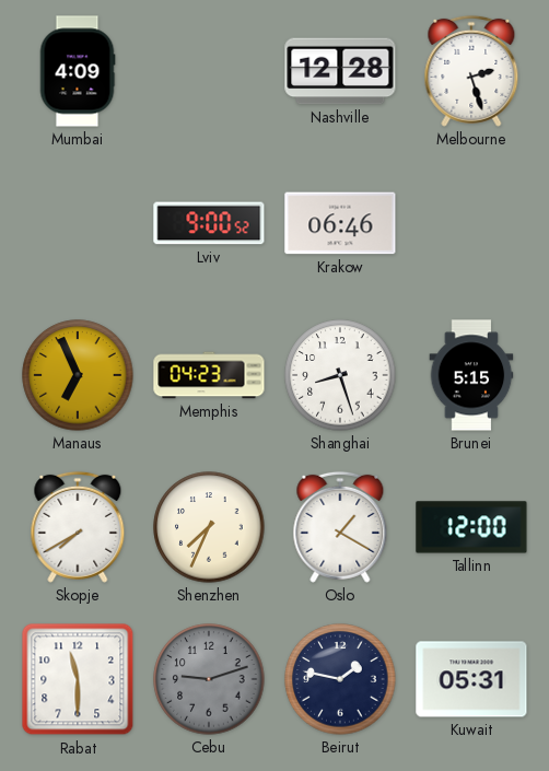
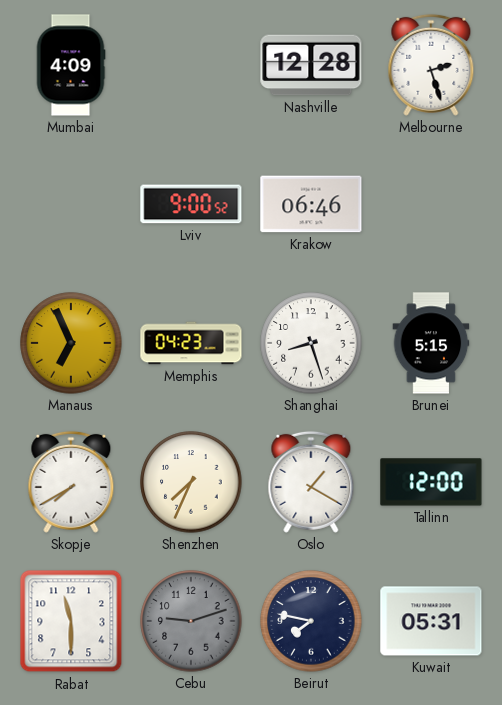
Beirut: 1:47 -> 7:47
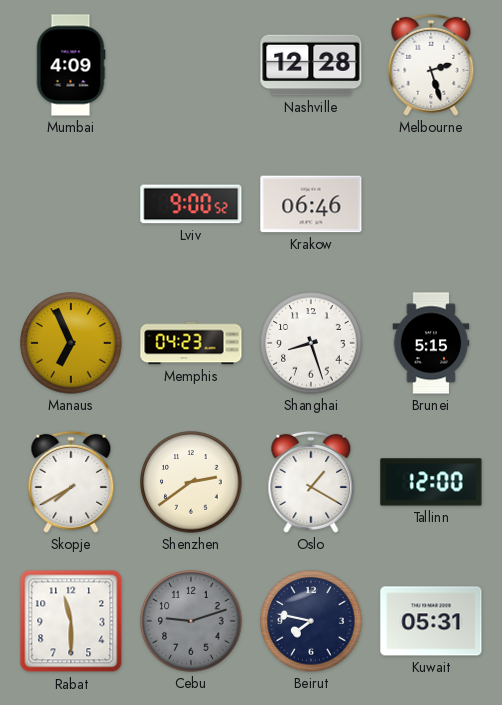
Shenzhen: 7:34 -> 2:39
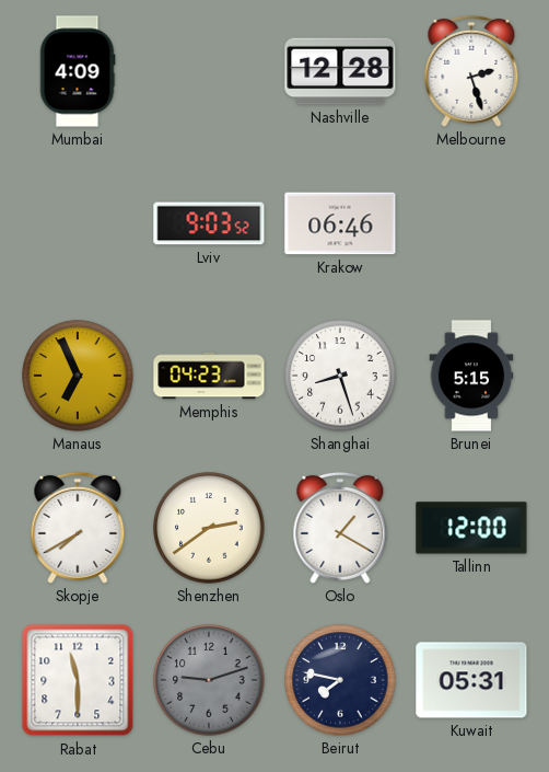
Lviv: 9:00 -> 9:03
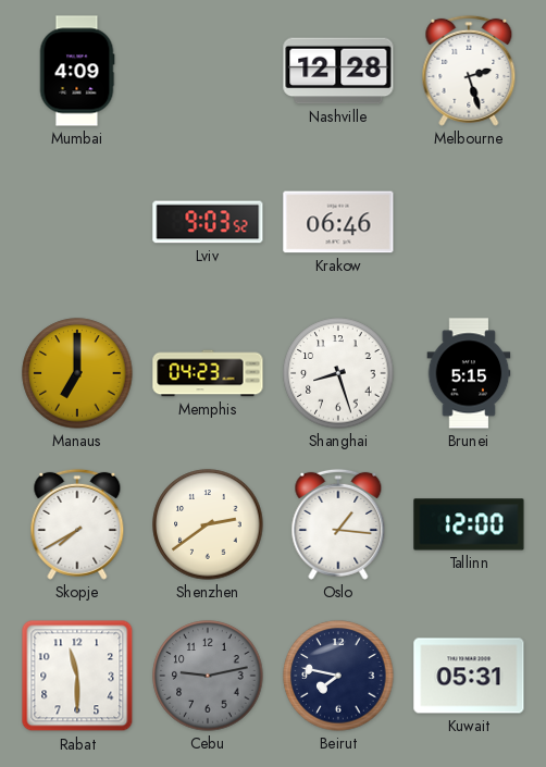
Manaus: 6:56 -> 7:00
Oslo: 1:20 -> 1:16
Cebu: 9:12 -> 9:13
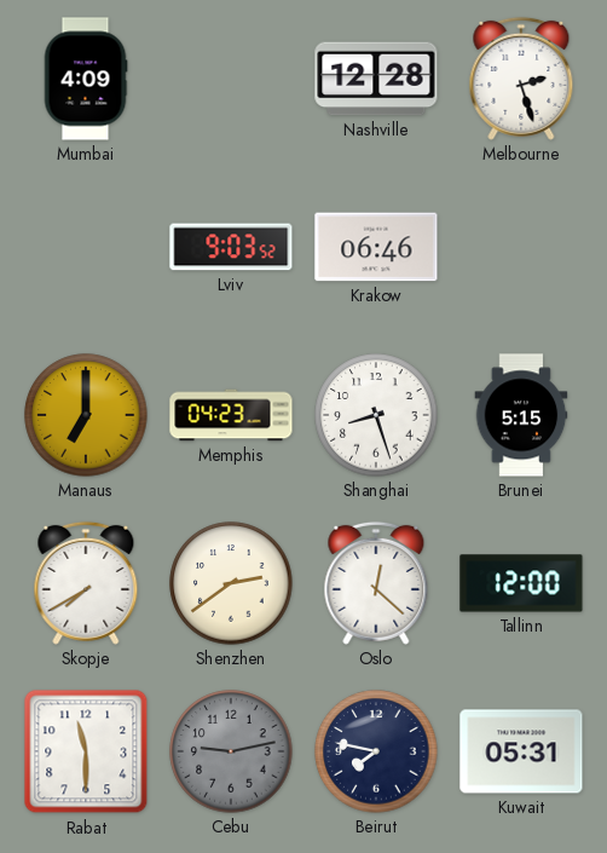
Oslo: 1:16 -> 12:22
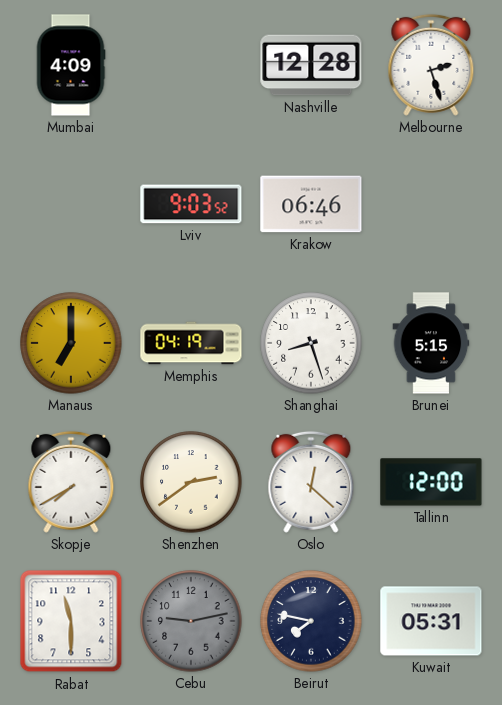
Memphis: 04:23 -> 04:19
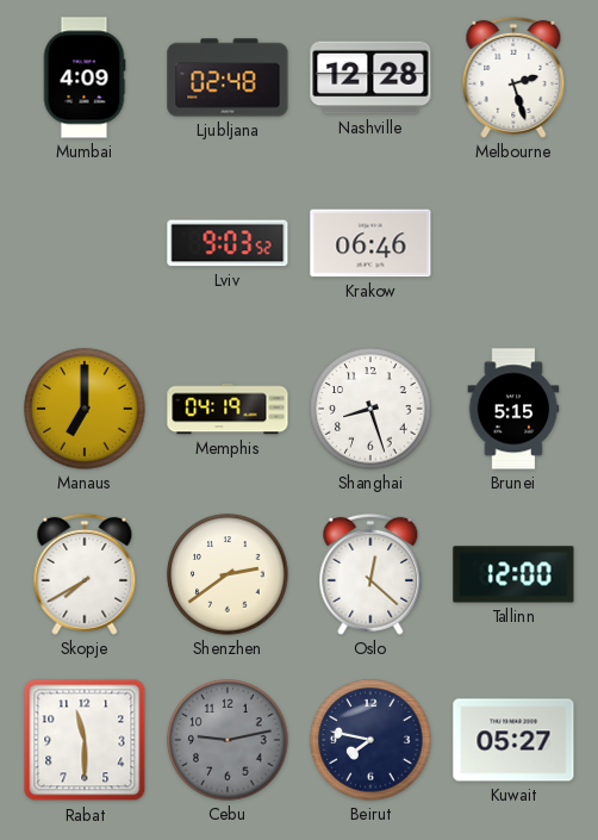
Ljubljana: none -> 02:48
Kuwait: 05:31 -> 05:27
